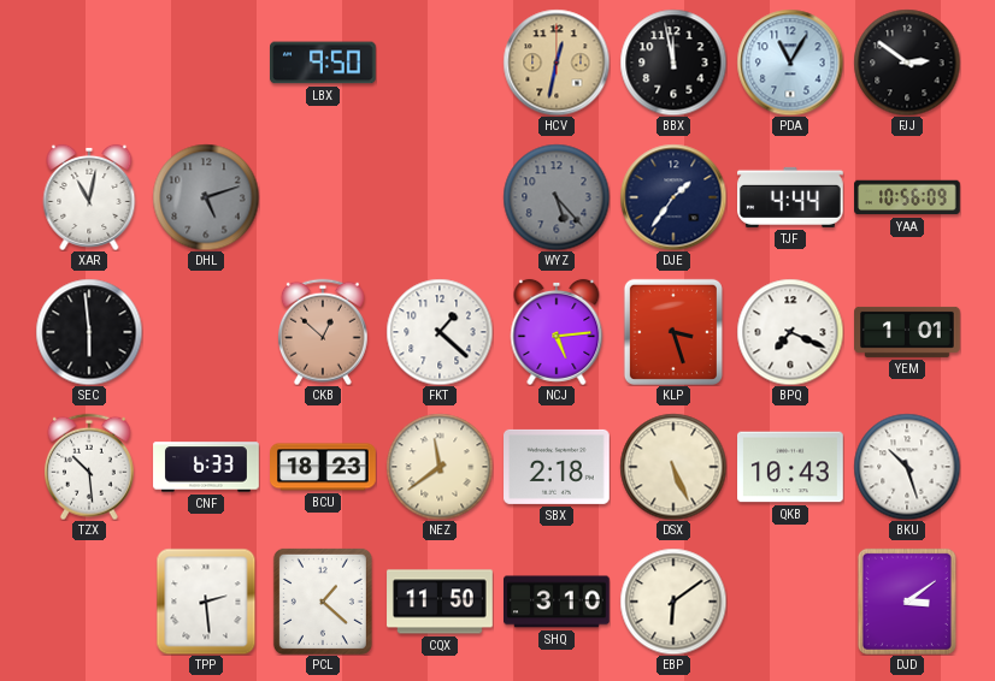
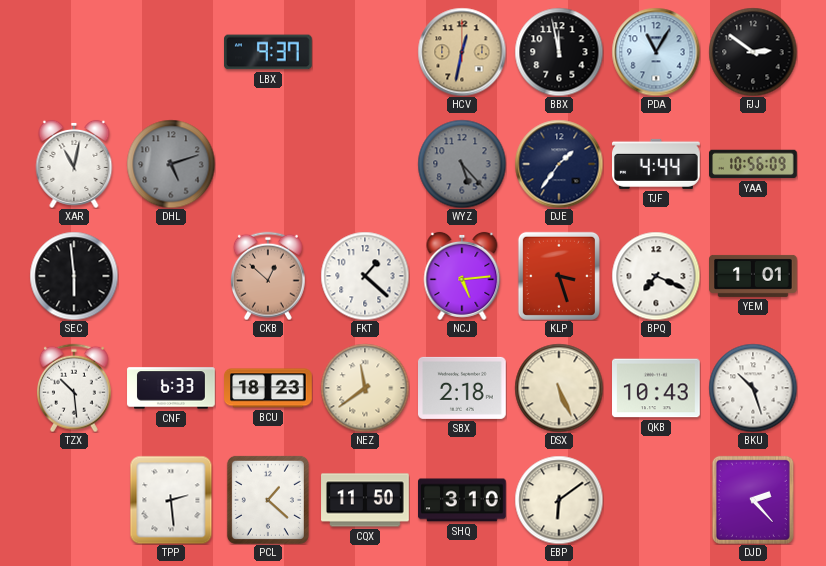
LBX: 9:50 -> 9:37
DJD: 3:09 -> 2:23
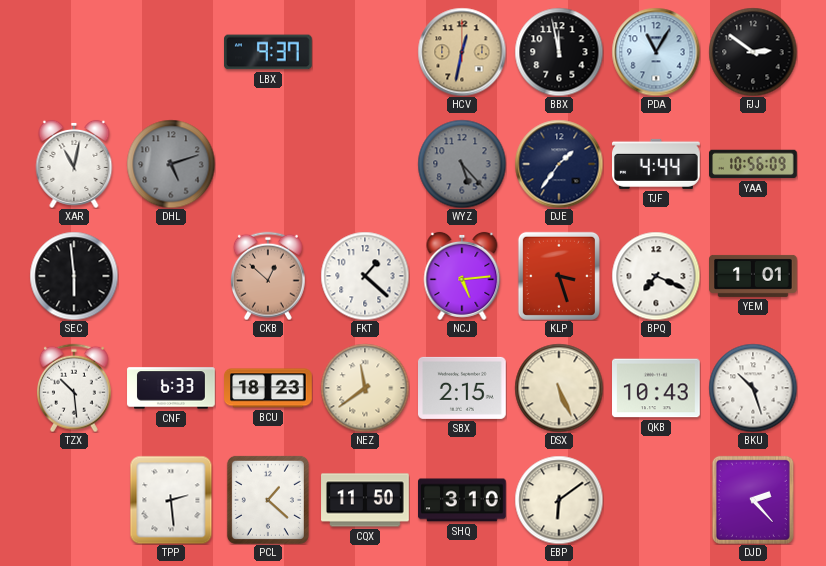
SBX: 2:18 -> 2:15
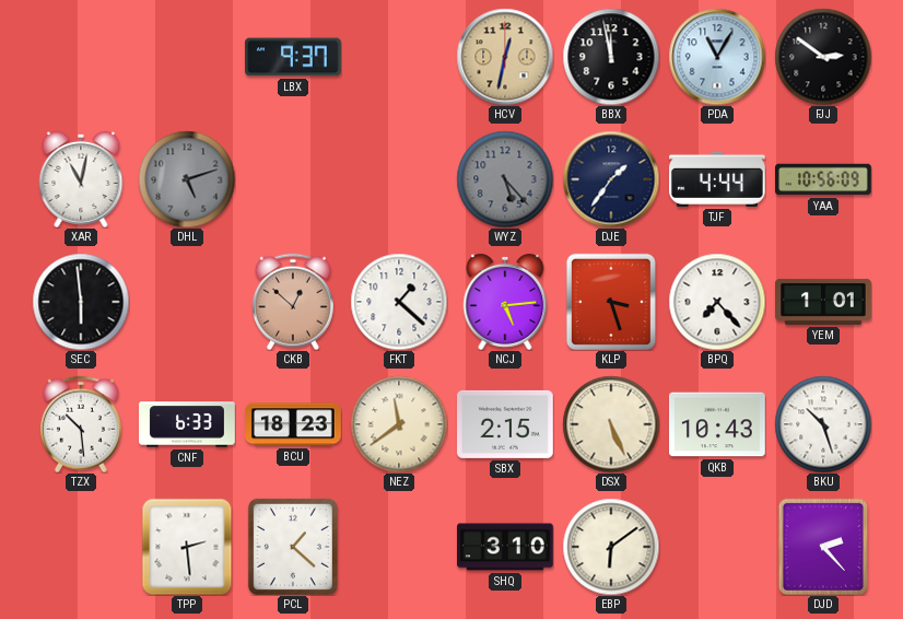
BPQ: 7:19 -> 7:23
CQX: 11:50 -> none
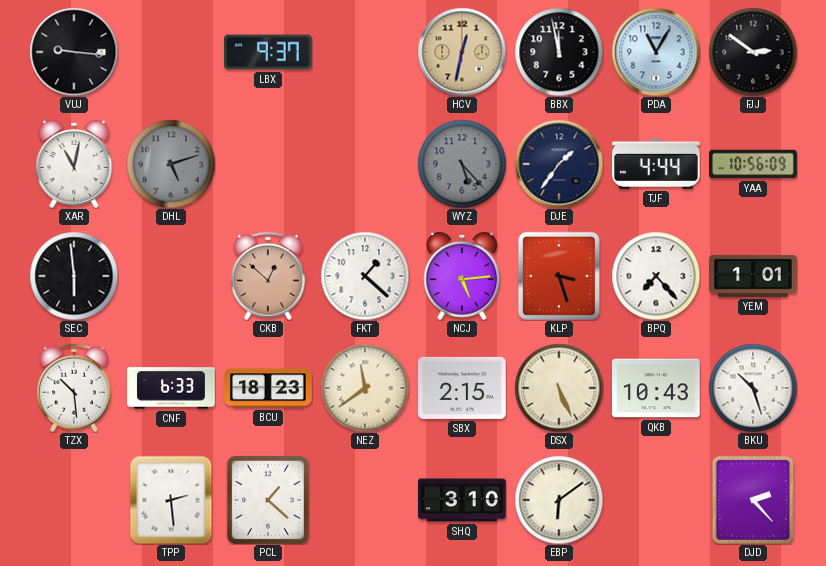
VUJ: none -> 9:16
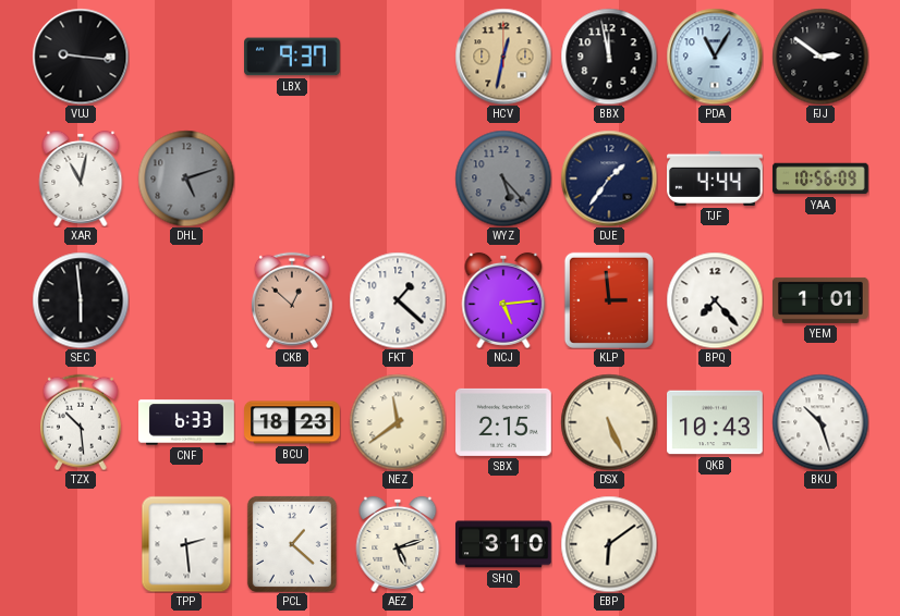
KLP: 3:27 -> 2:59
AEZ: none -> 5:12
DJD: 2:23 -> none
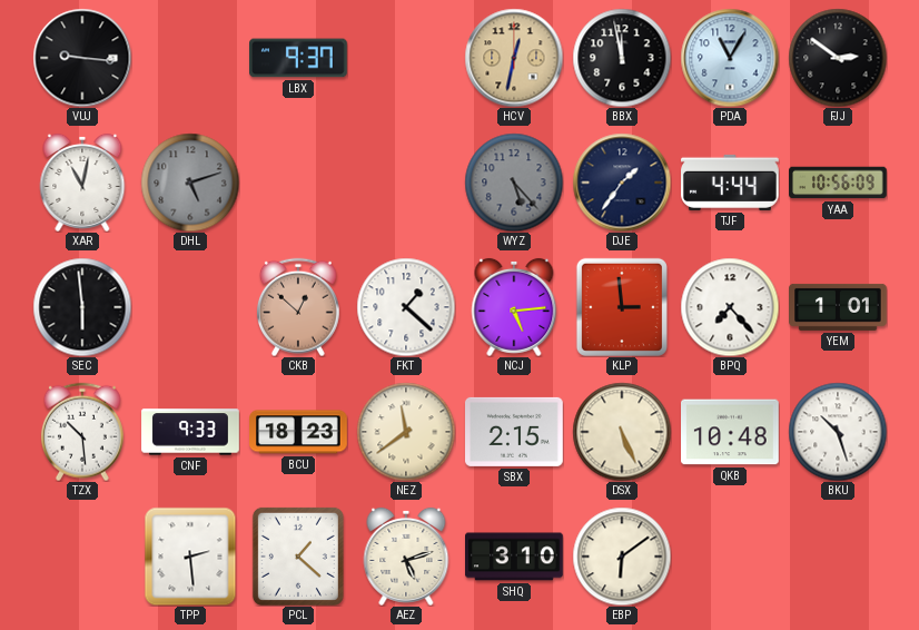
CNF: 6:33 -> 9:33
QKB: 10:43 -> 10:48
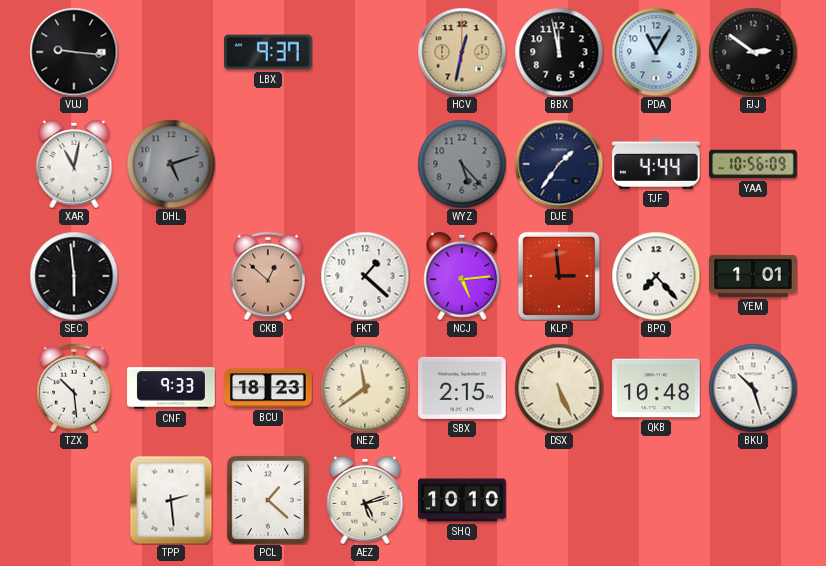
SHQ: 3:10 -> 10:10
EBP: 6:09 -> none
